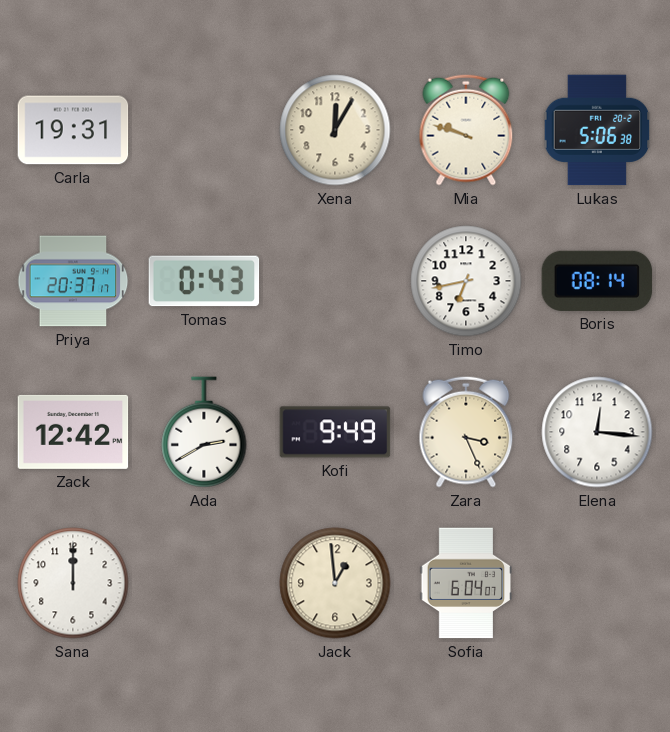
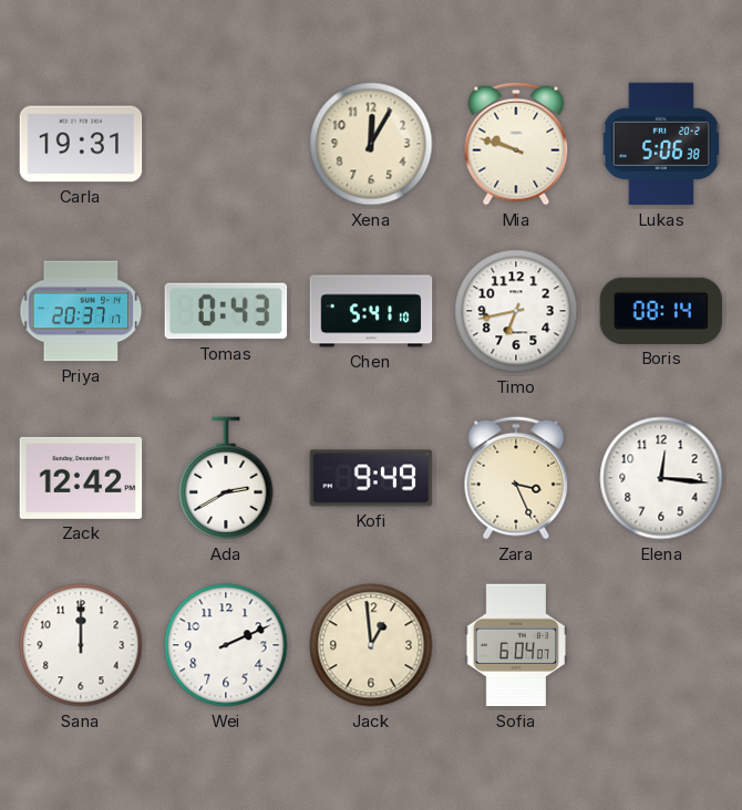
Chen: none -> 5:41
Wei: none -> 2:11
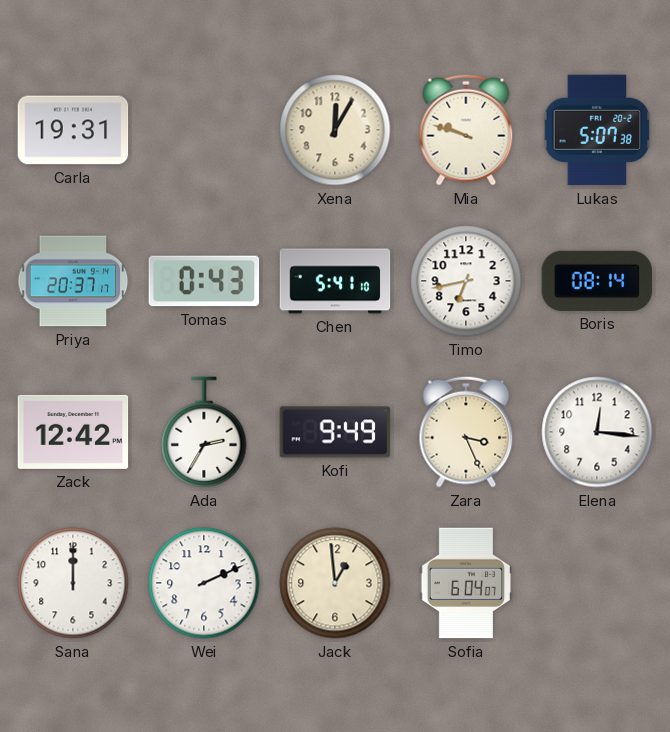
Lukas: 5:06 -> 5:07
Ada: 2:40 -> 2:35
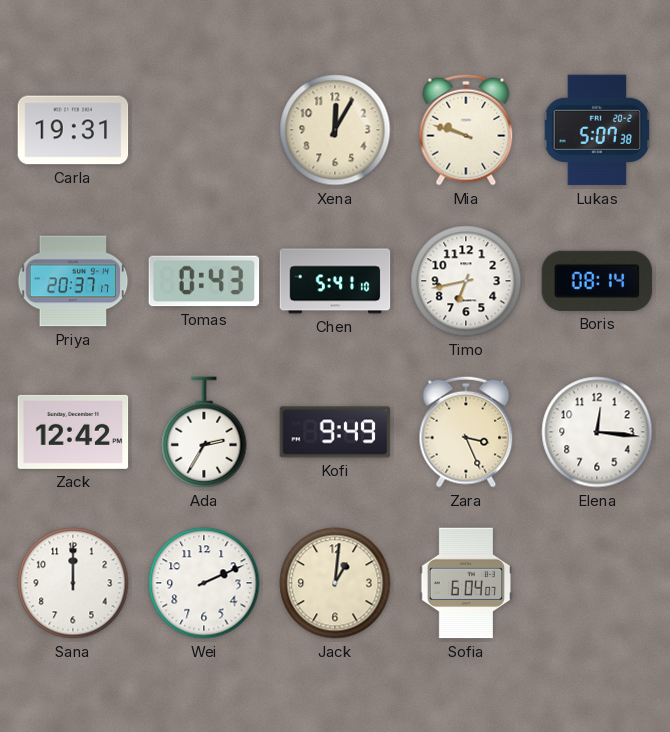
Jack: 12:59 -> 1:01
